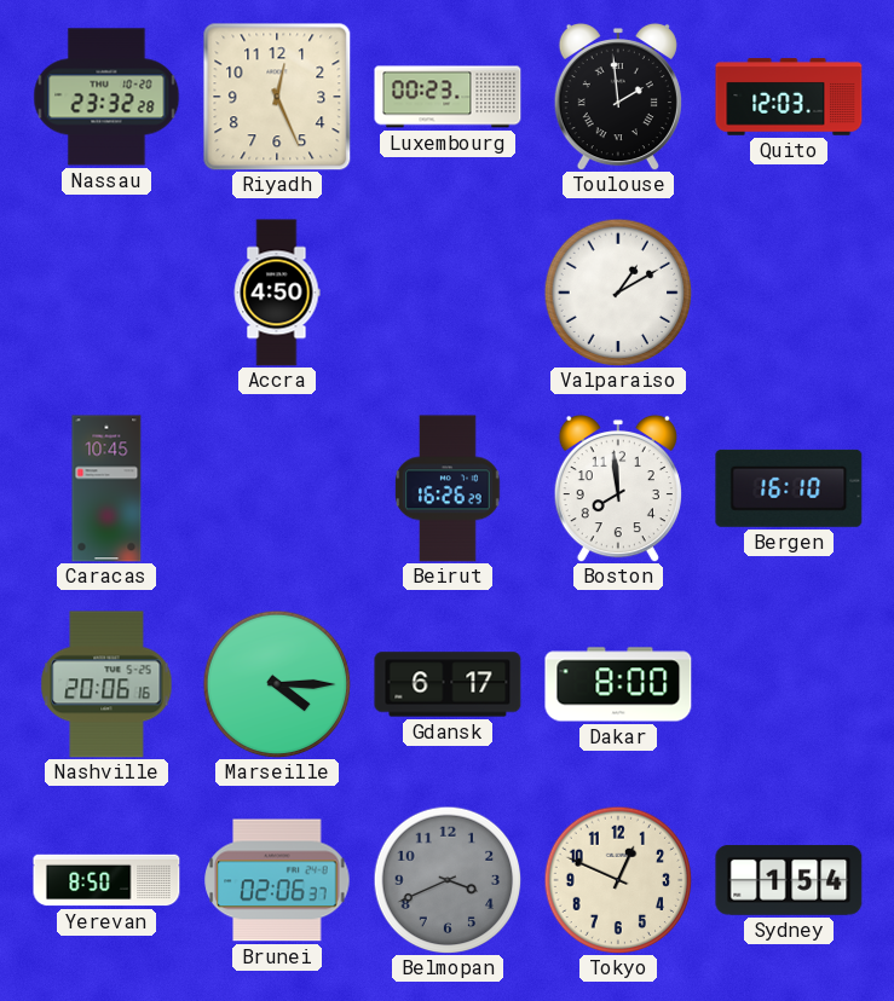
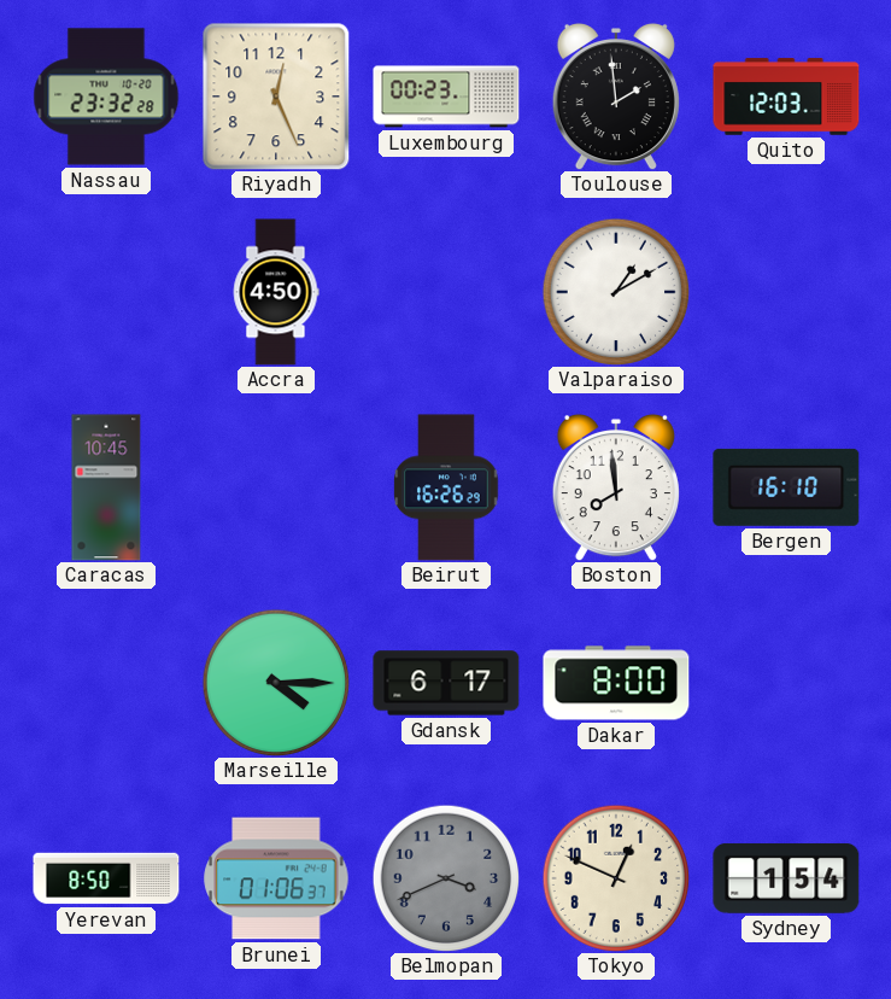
Nashville: 20:06 -> none
Brunei: 02:06 -> 01:06
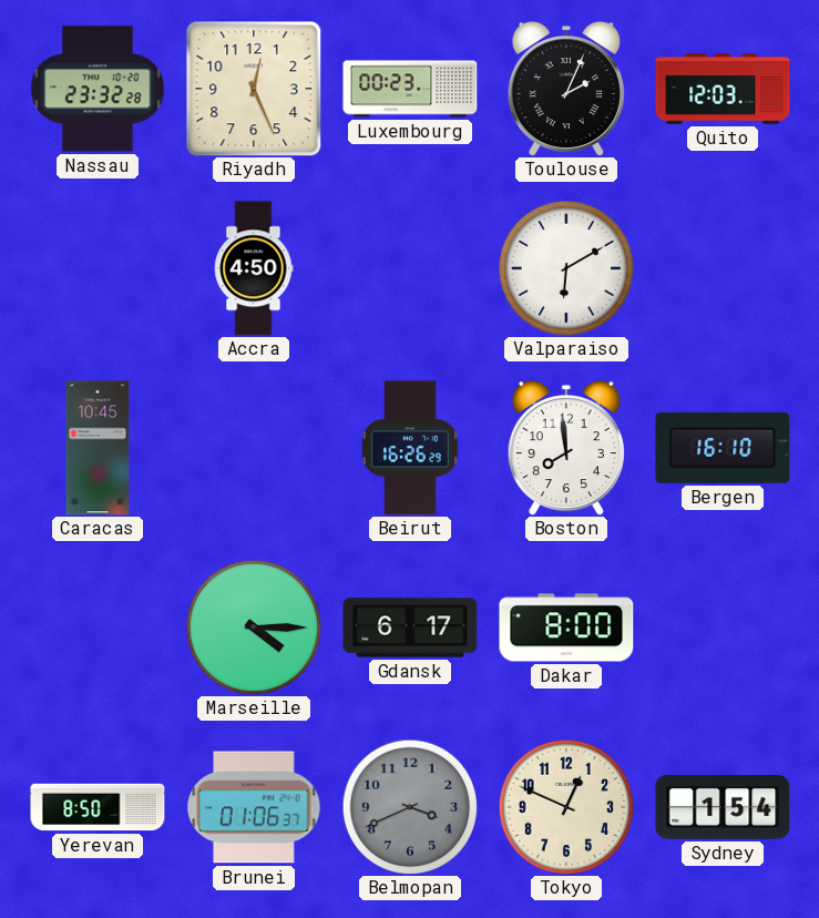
Toulouse: 1:59 -> 2:04
Valparaiso: 1:10 -> 6:10
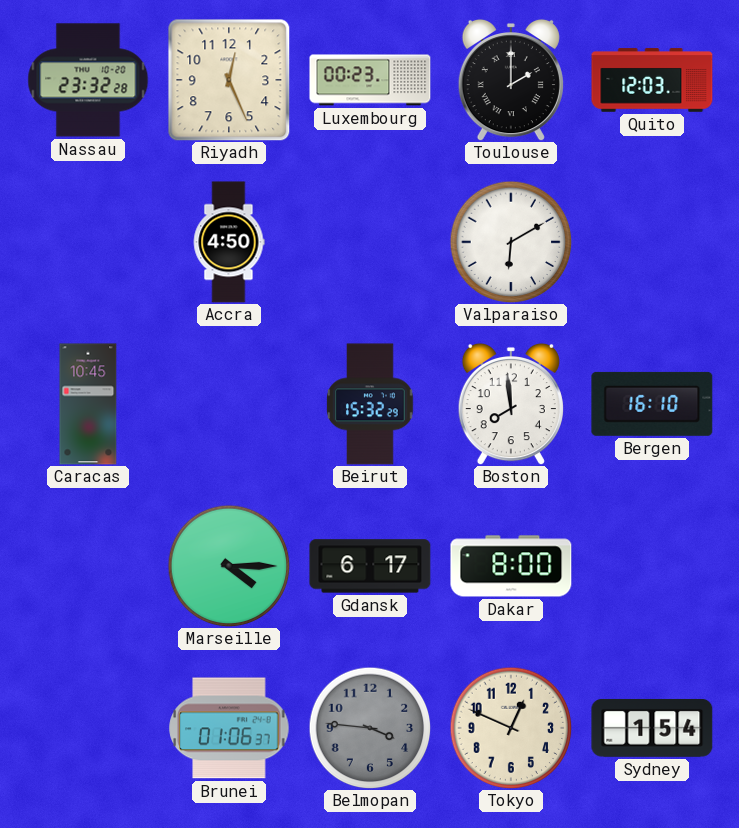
Toulouse: 2:04 -> 2:00
Beirut: 16:26 -> 15:32
Yerevan: 8:50 -> none
Belmopan: 3:41 -> 3:46
